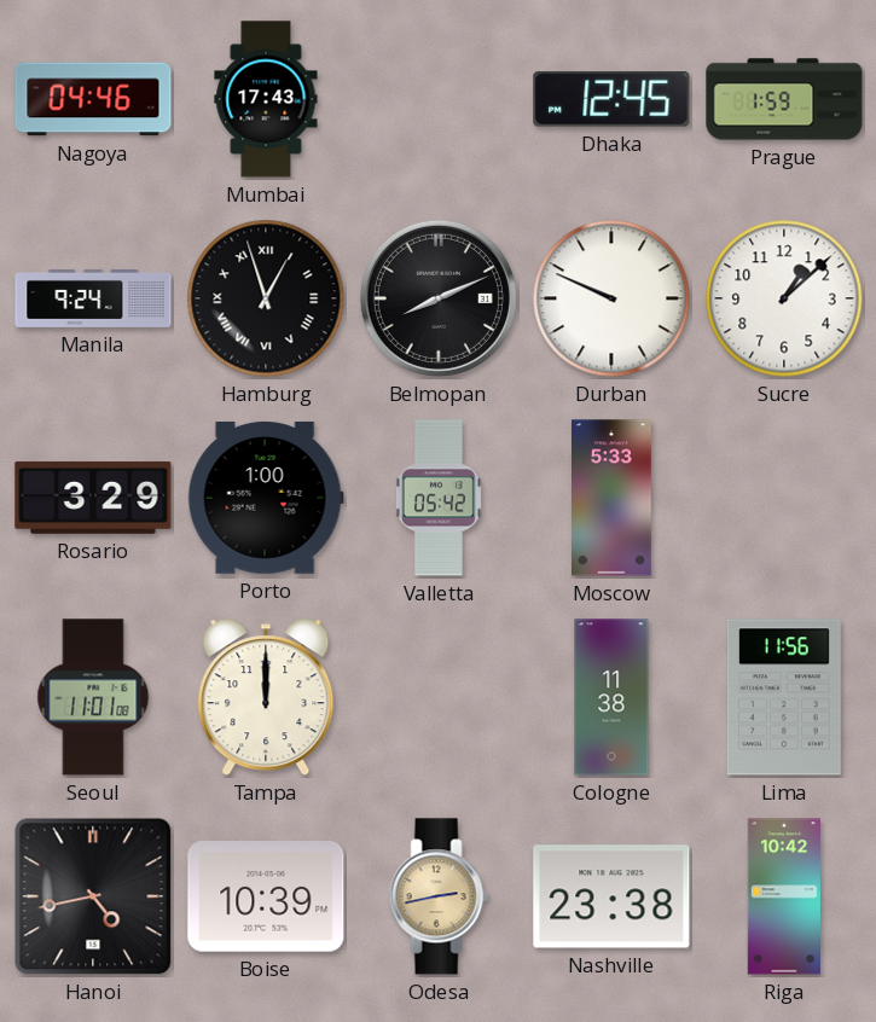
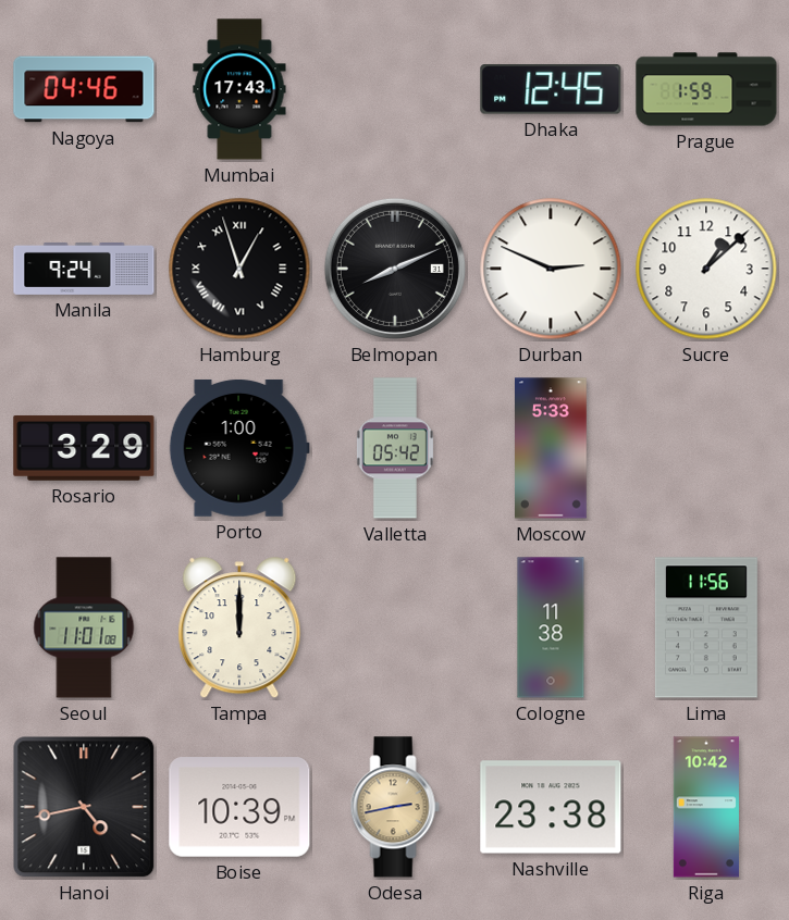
Durban: 9:49 -> 2:49
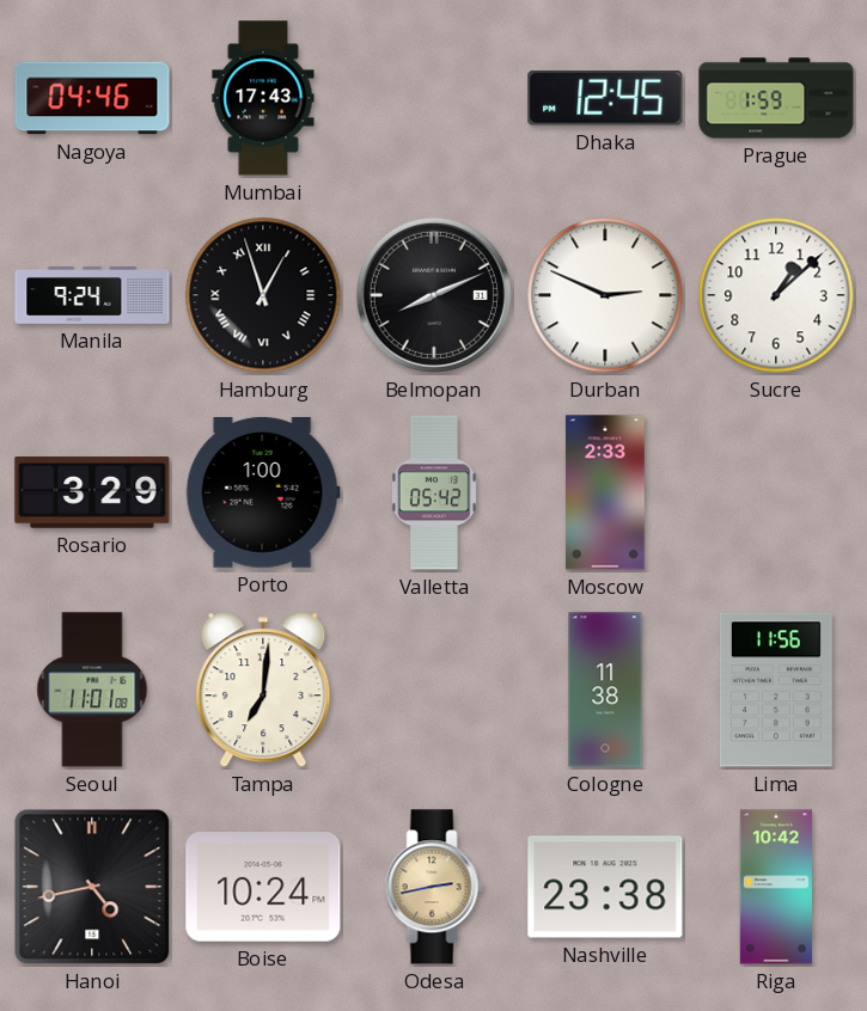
Moscow: 5:33 -> 2:33
Tampa: 12:00 -> 7:01
Boise: 10:39 -> 10:24
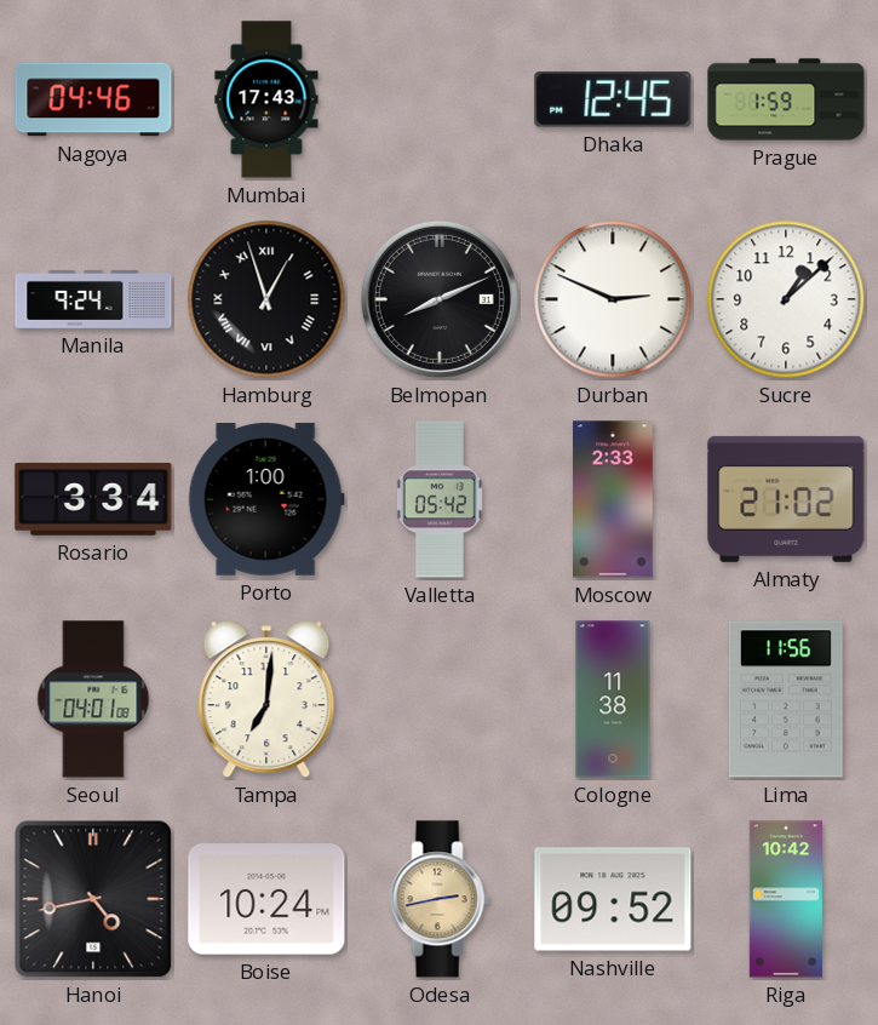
Rosario: 3:29 -> 3:34
Almaty: none -> 21:02
Seoul: 11:01 -> 04:01
Nashville: 23:38 -> 09:52
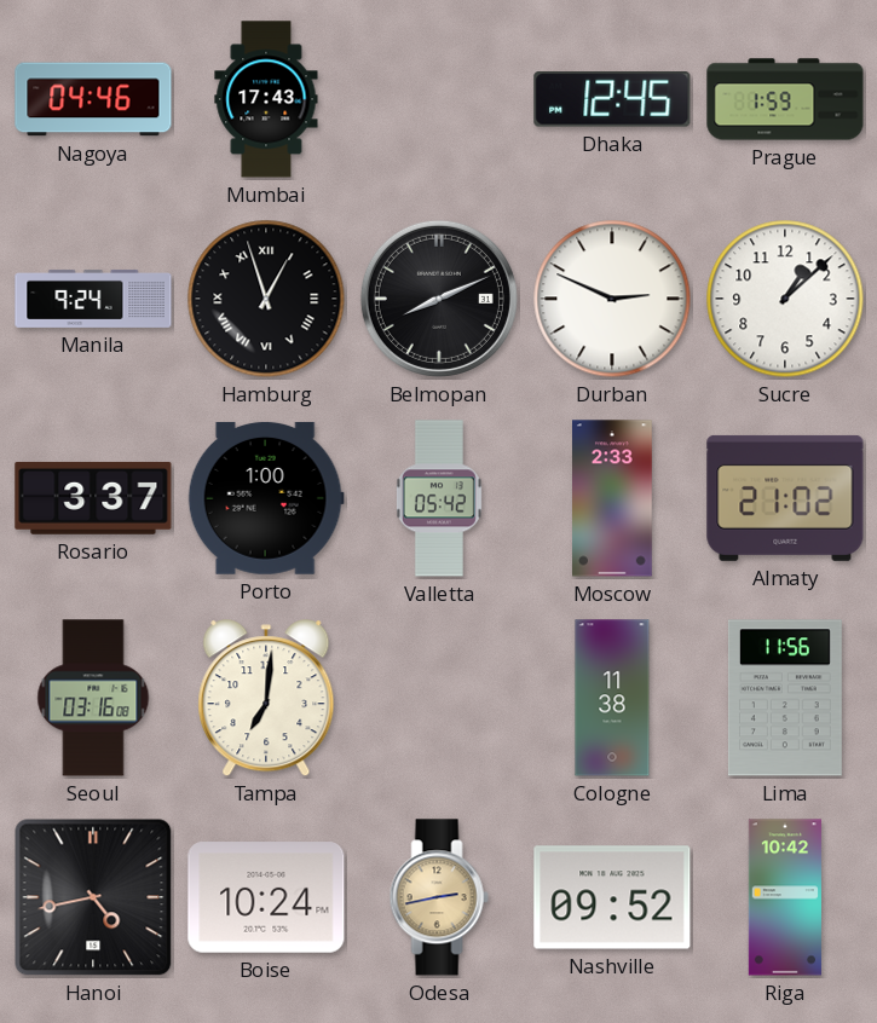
Rosario: 3:34 -> 3:37
Seoul: 04:01 -> 03:16
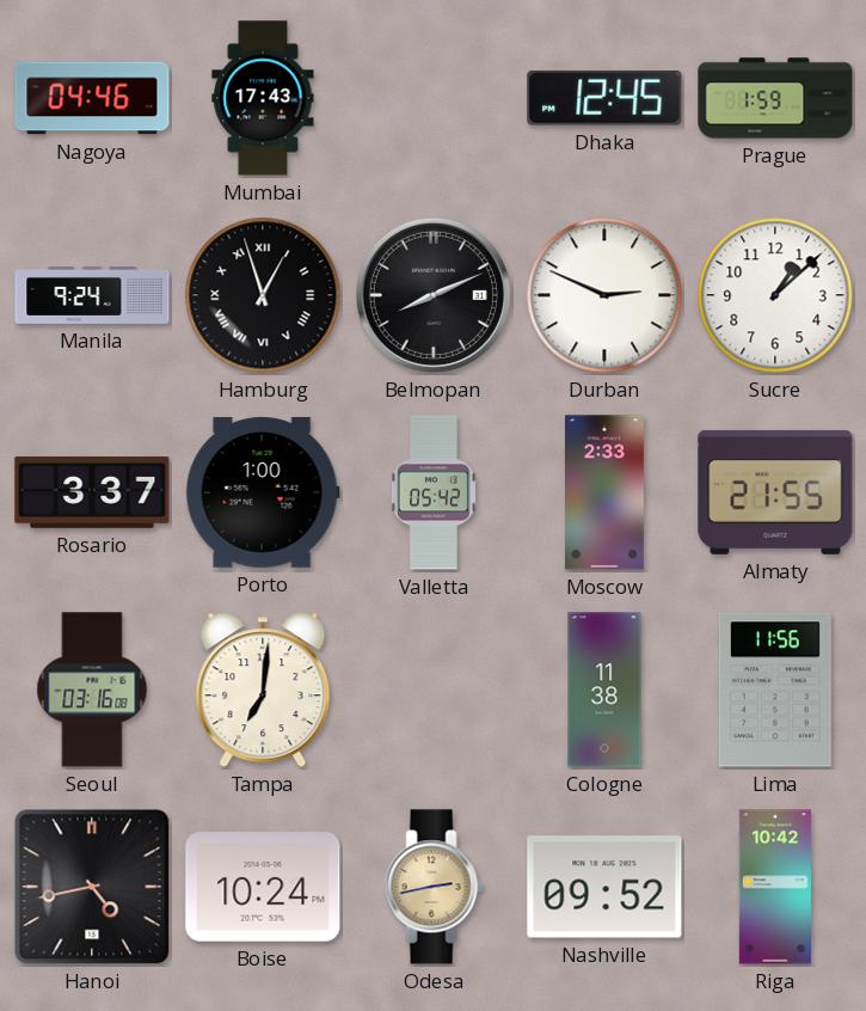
Almaty: 21:02 -> 21:55
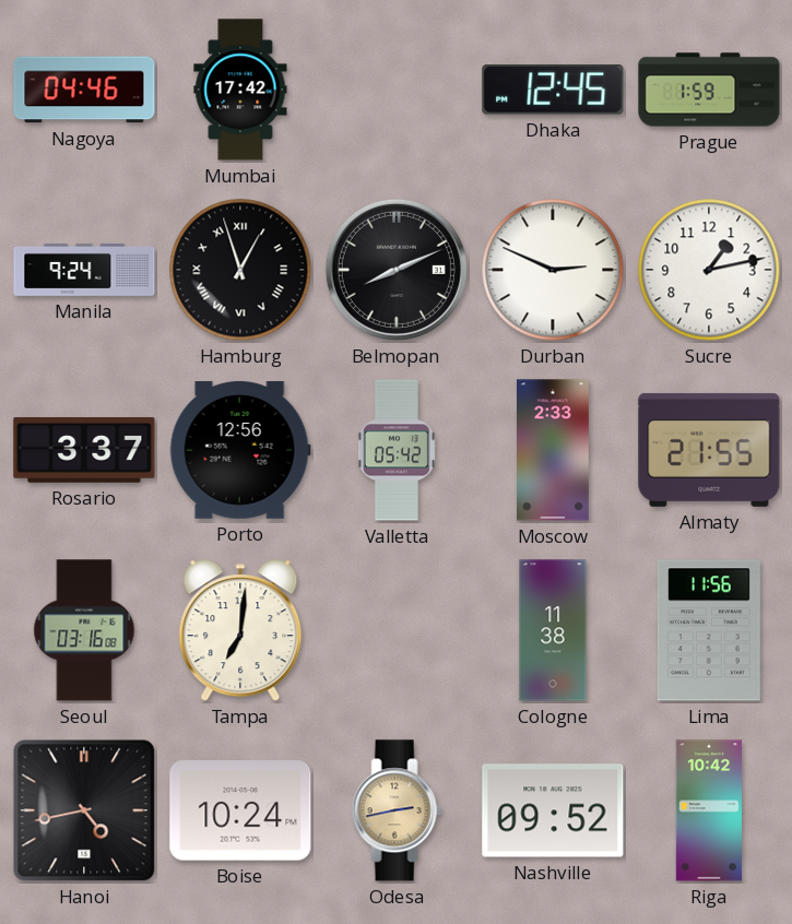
Mumbai: 17:43 -> 17:42
Sucre: 1:08 -> 1:13
Porto: 1:00 -> 12:56
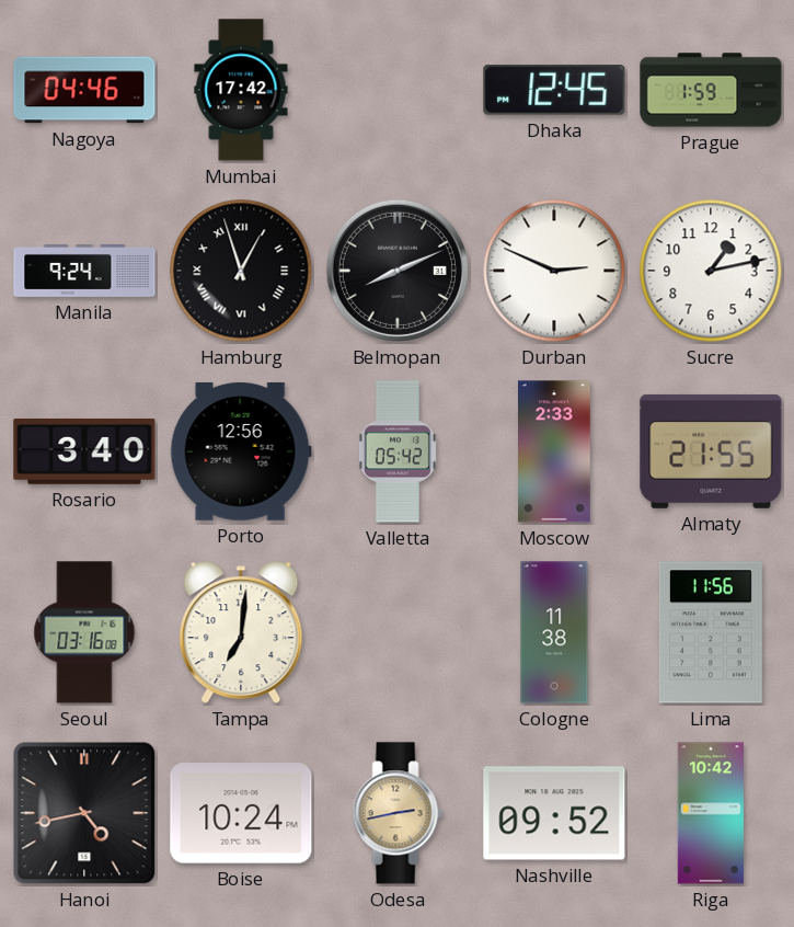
Rosario: 3:37 -> 3:40
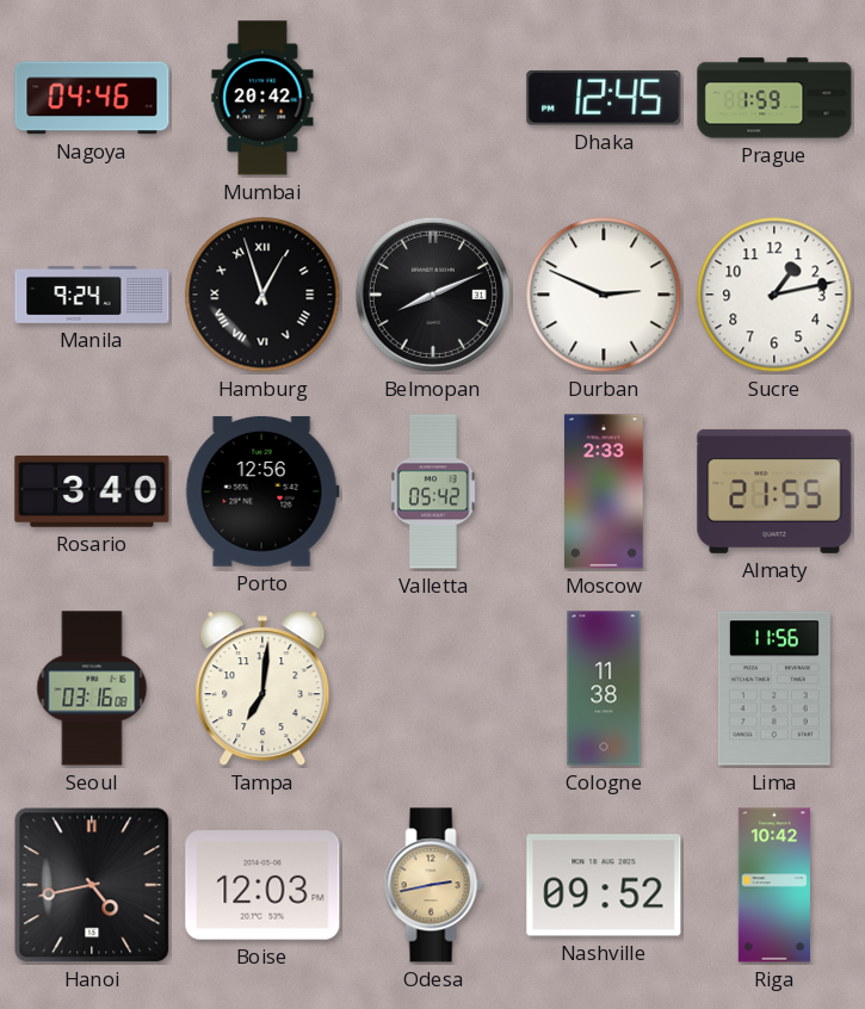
Mumbai: 17:42 -> 20:42
Boise: 10:24 -> 12:03
